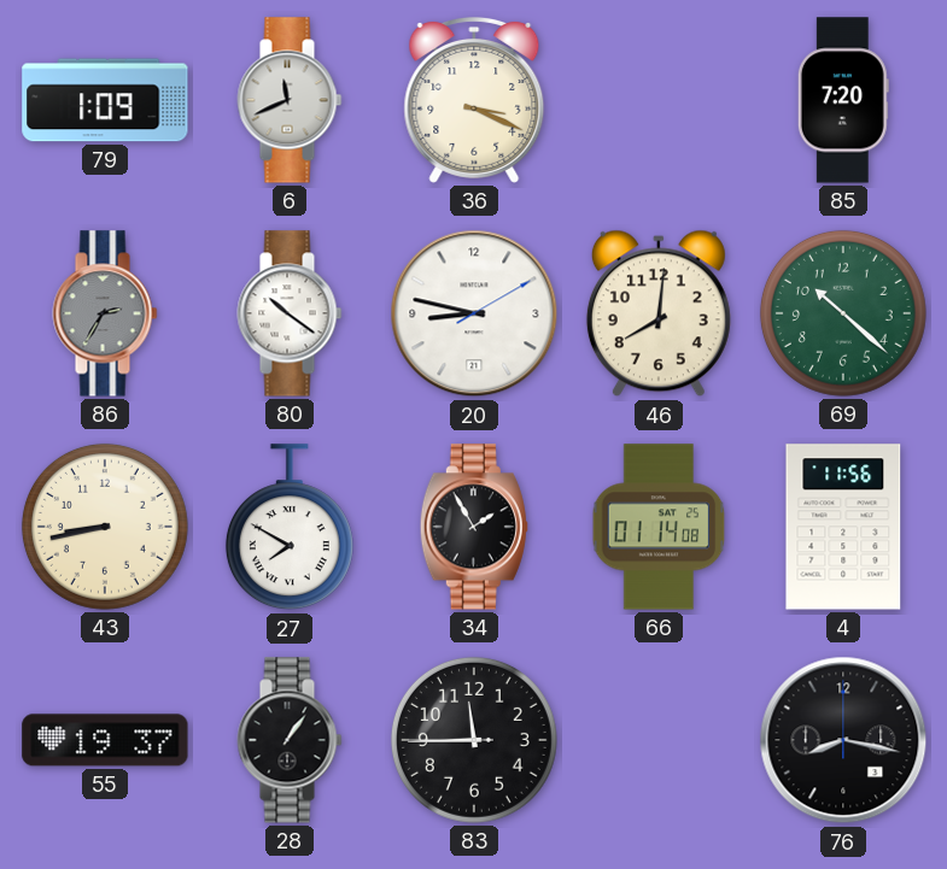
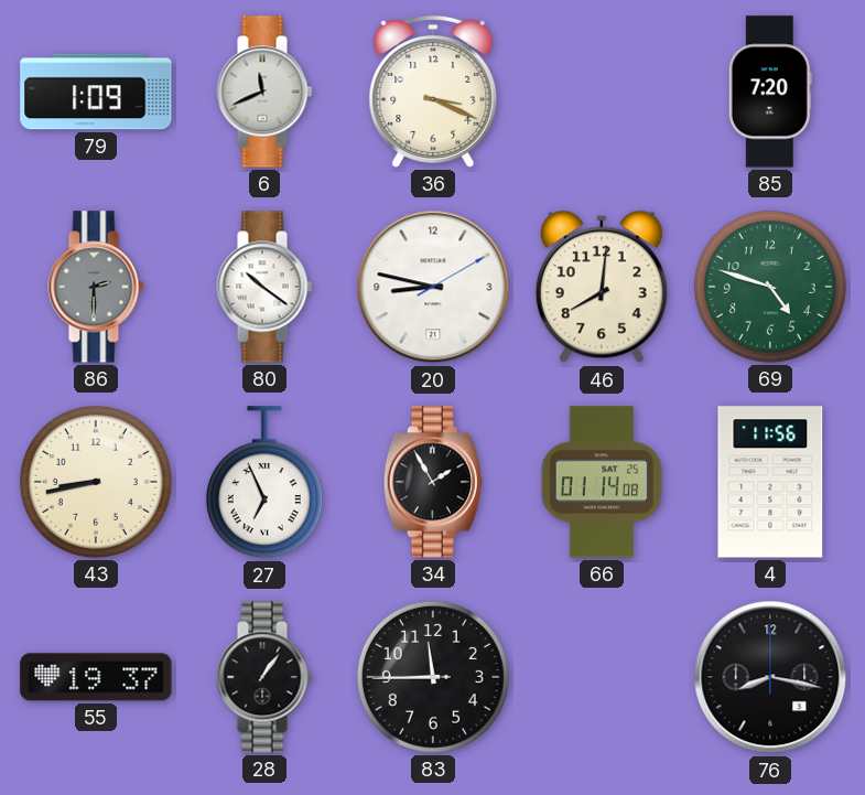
86: 2:35 -> 2:30
69: 10:22 -> 4:48
27: 7:50 -> 6:56
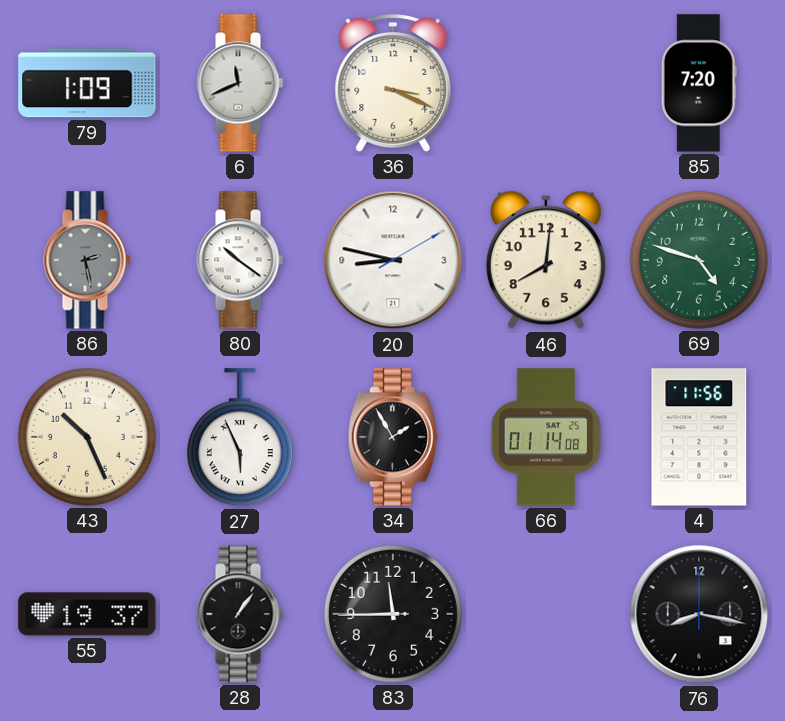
86: 2:30 -> 2:28
43: 8:43 -> 10:26
27: 6:56 -> 5:56
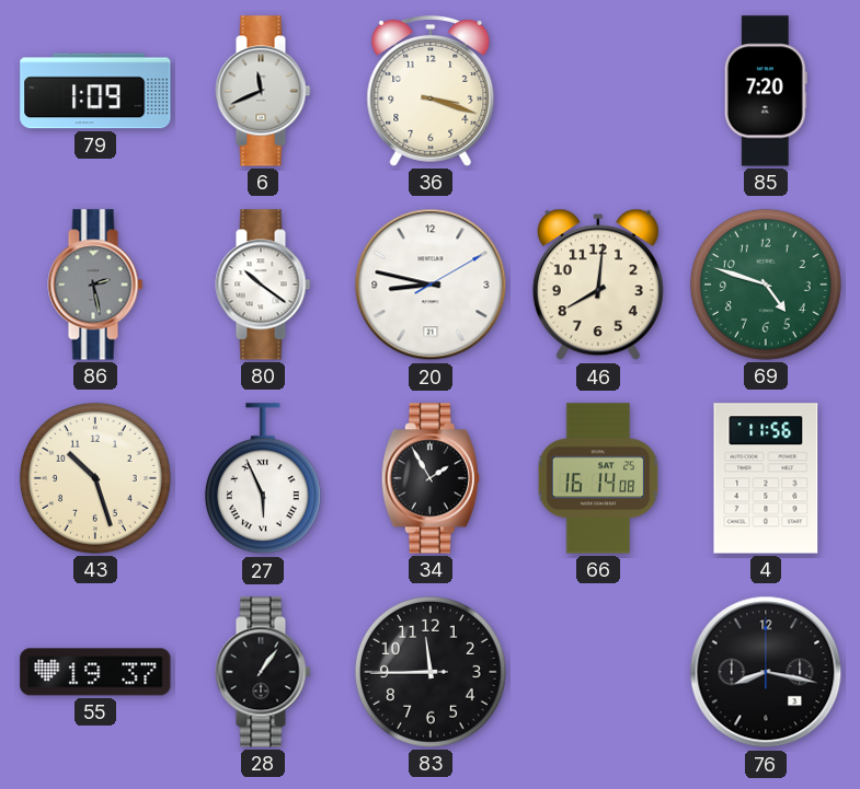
36: 3:19 -> 3:18
43: 10:26 -> 10:27
66: 01:14 -> 16:14
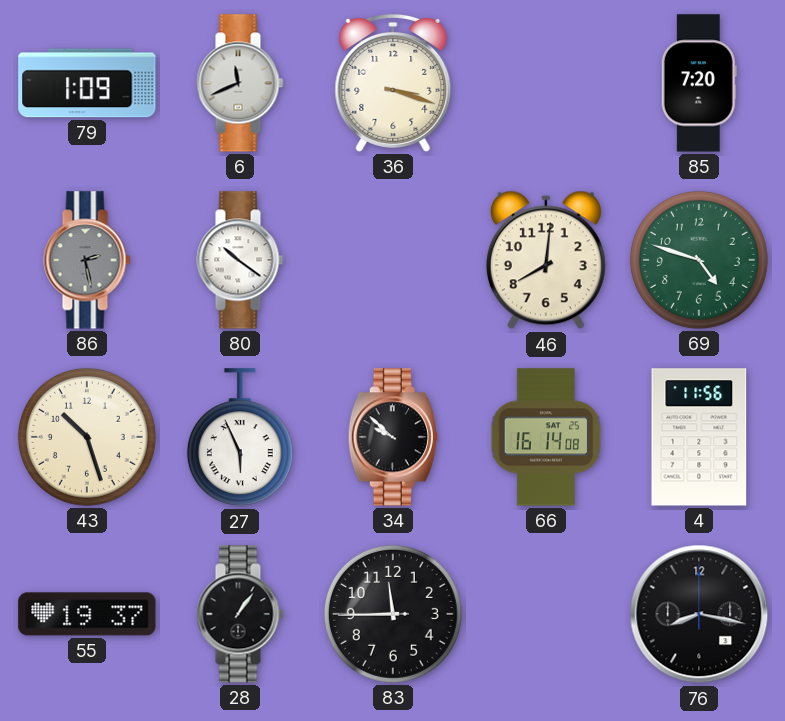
20: 8:47 -> none
34: 1:55 -> 9:52
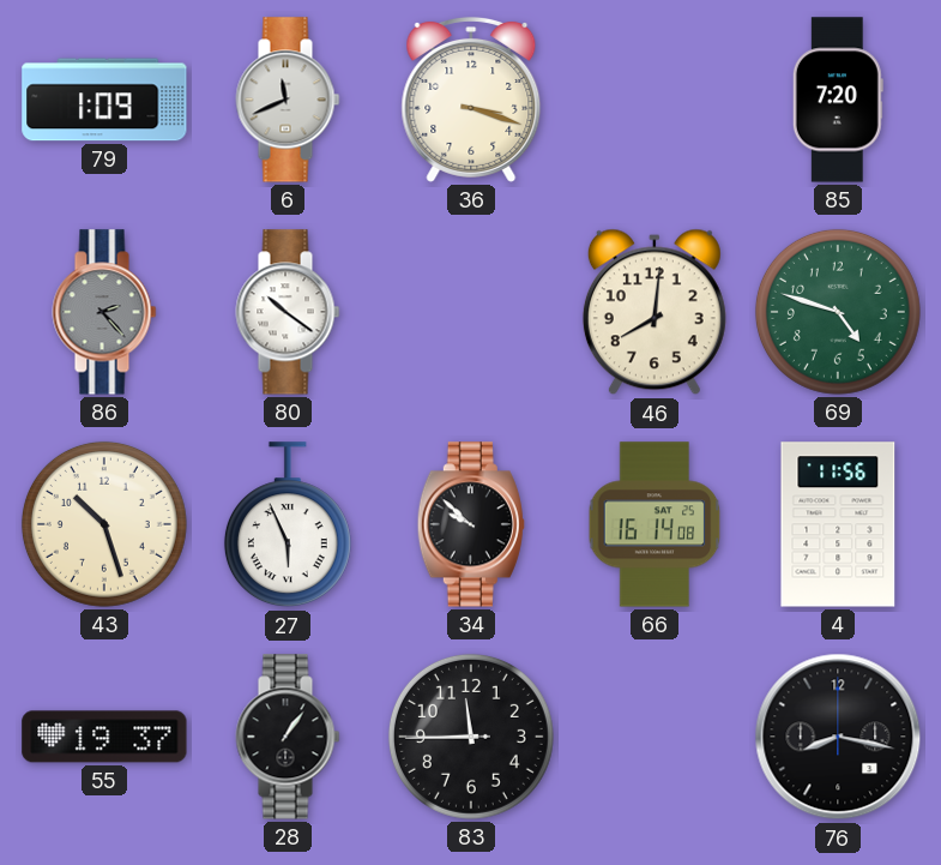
86: 2:28 -> 2:23
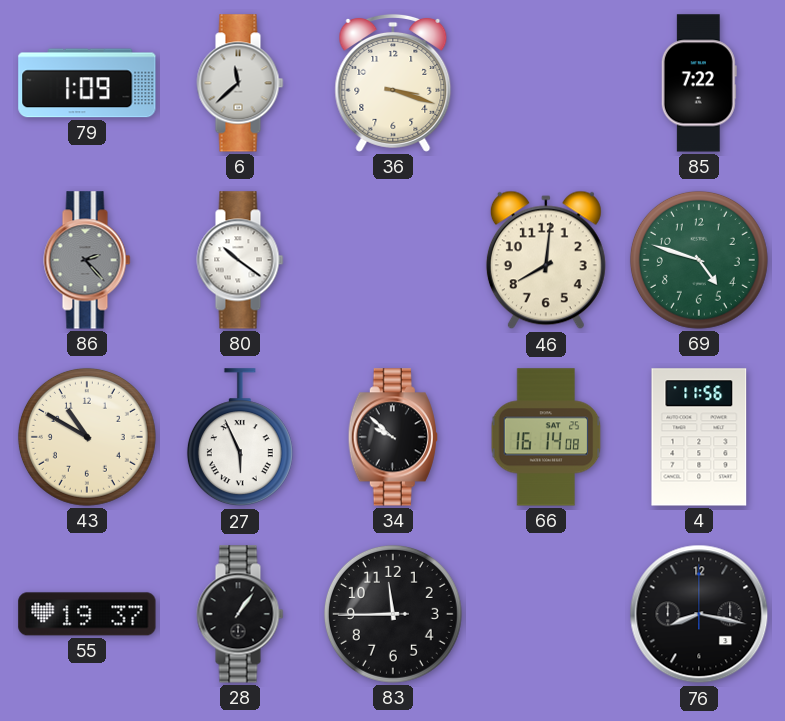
6: 11:41 -> 11:38
85: 7:20 -> 7:22
43: 10:27 -> 10:50
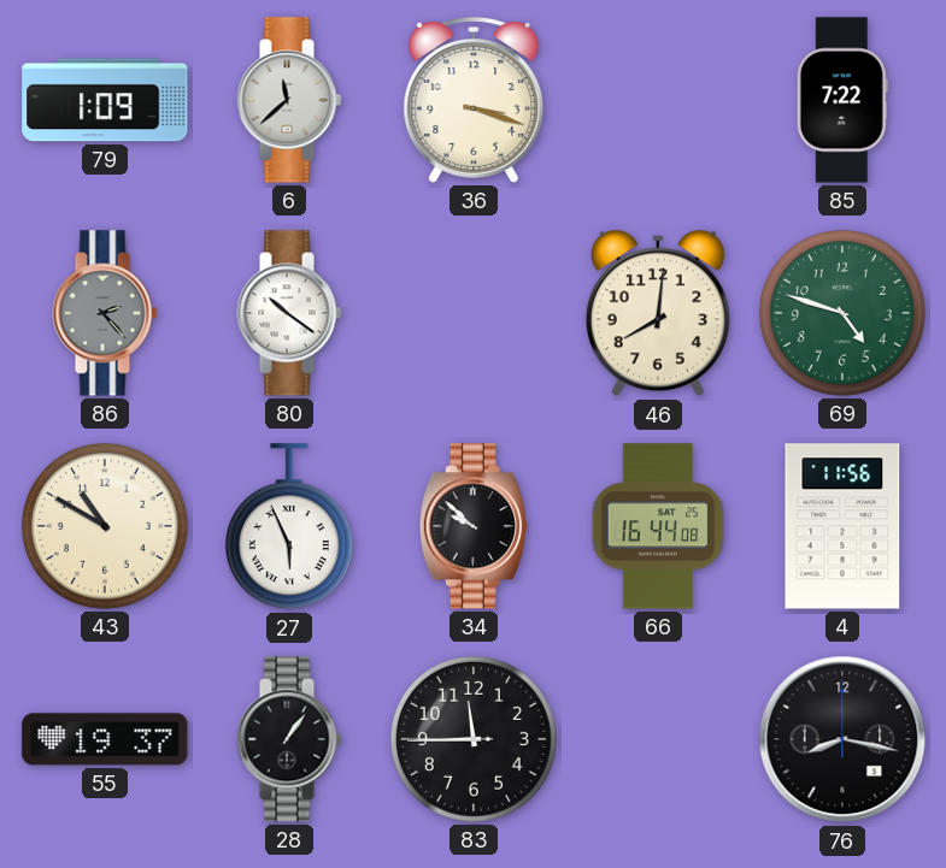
66: 16:14 -> 16:44
